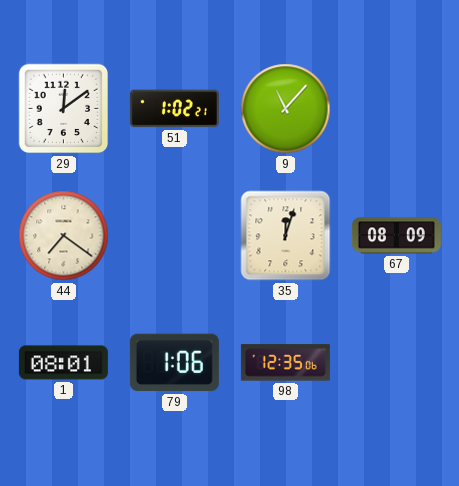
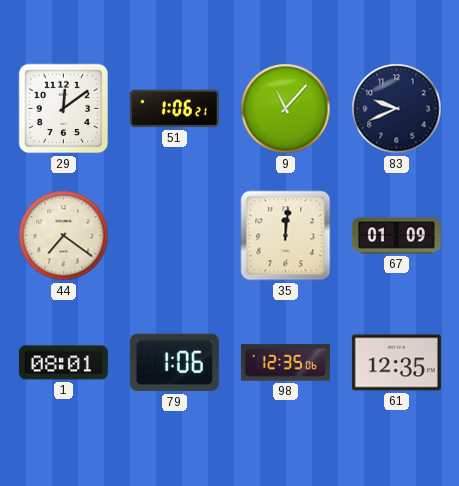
51: 1:02 -> 1:06
83: none -> 9:41
35: 12:03 -> 12:01
67: 08:09 -> 01:09
61: none -> 12:35
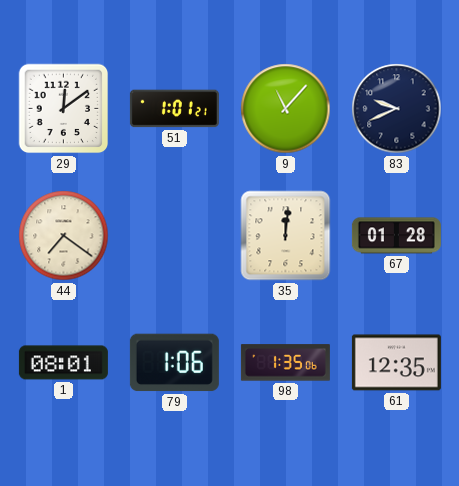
51: 1:06 -> 1:01
67: 01:09 -> 01:28
98: 12:35 -> 1:35
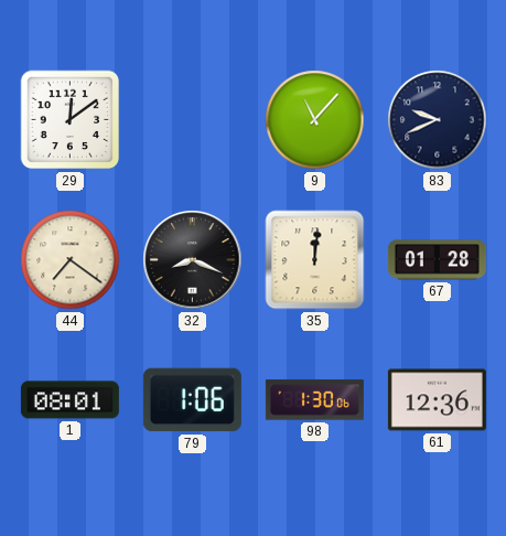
51: 1:01 -> none
32: none -> 8:19
98: 1:35 -> 1:30
61: 12:35 -> 12:36
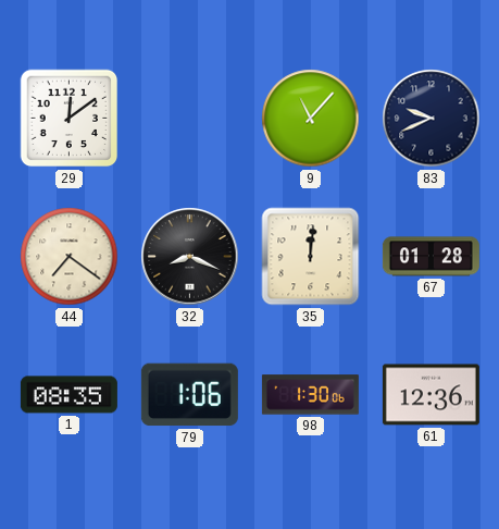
1: 08:01 -> 08:35
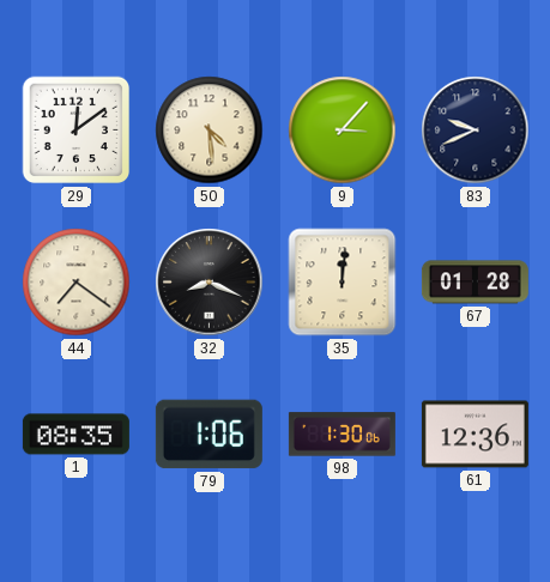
50: none -> 4:29
9: 11:07 -> 3:07
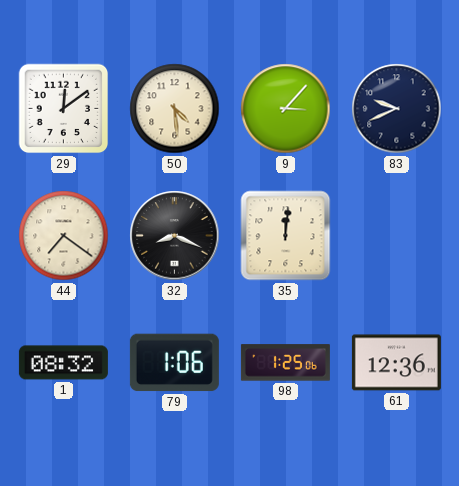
67: 01:28 -> none
1: 08:35 -> 08:32
98: 1:30 -> 1:25
